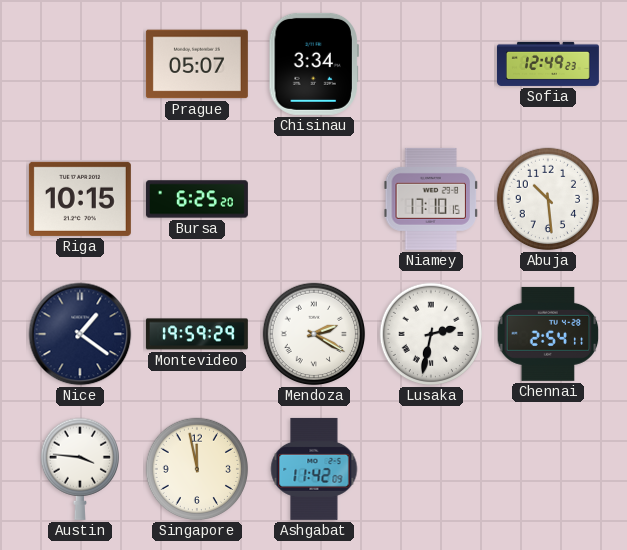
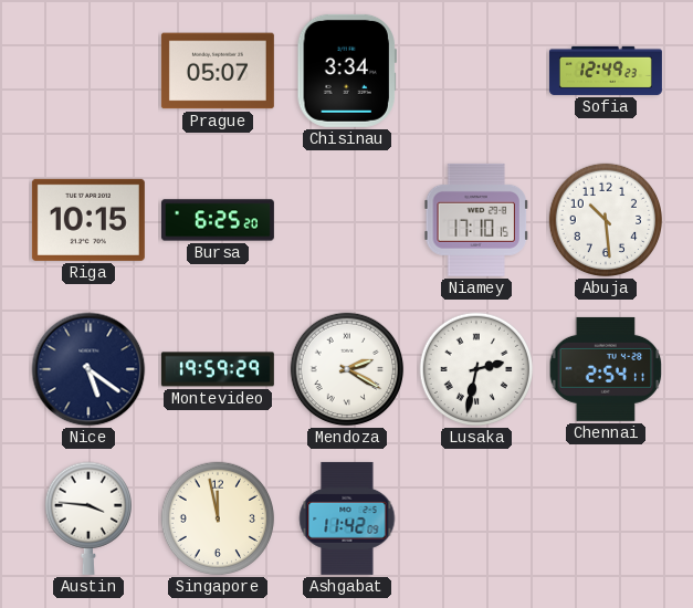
Nice: 1:21 -> 5:21
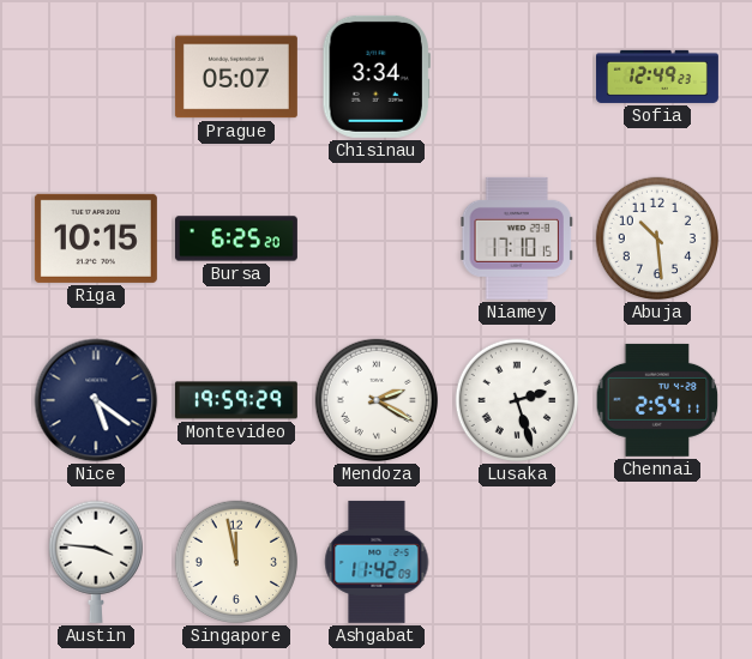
Lusaka: 2:32 -> 2:27
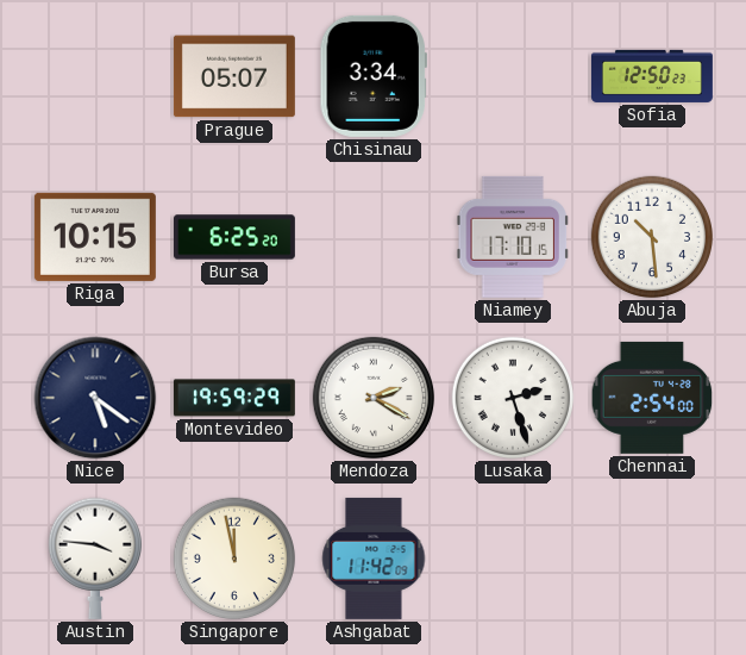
Sofia: 12:49 -> 12:50
Chennai: 2:54:11 -> 2:54:00
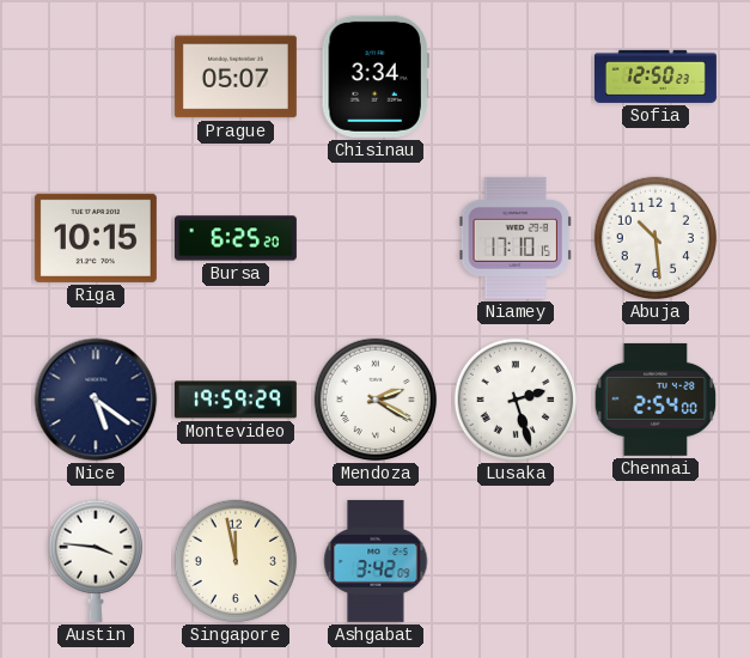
Ashgabat: 11:42 -> 3:42
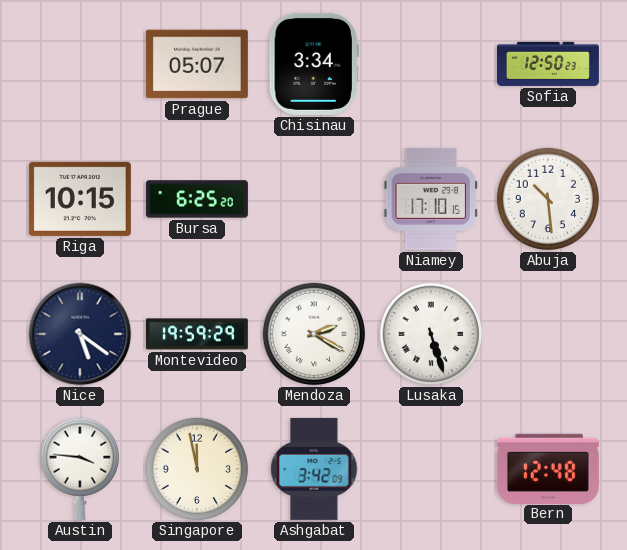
Lusaka: 2:27 -> 5:27
Chennai: 2:54 -> none
Bern: none -> 12:48
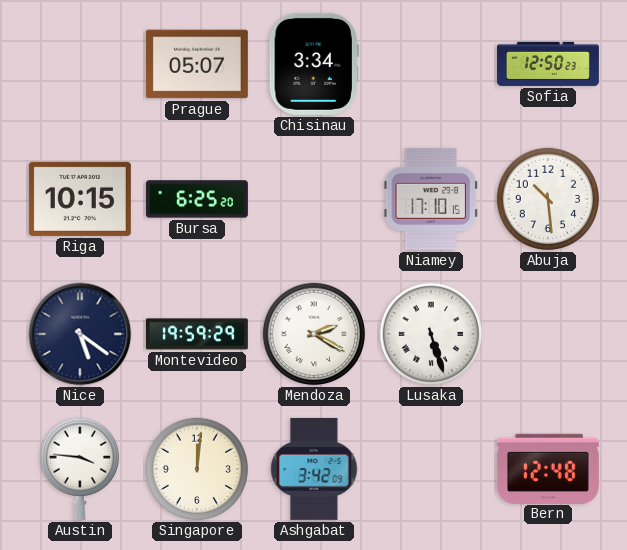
Singapore: 11:58 -> 12:01
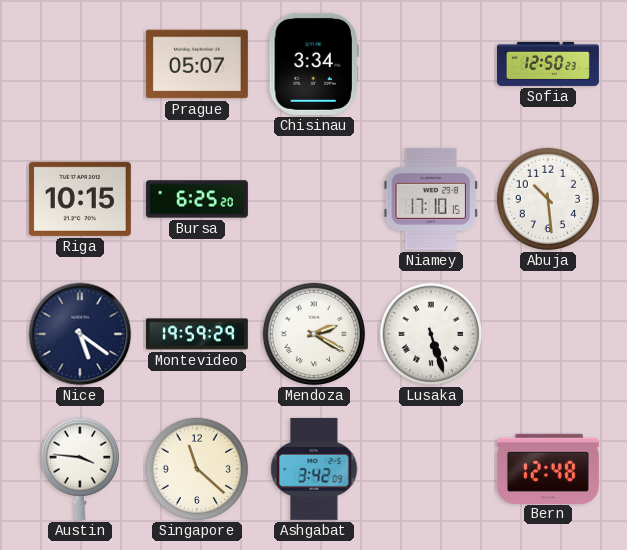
Singapore: 12:01 -> 11:22
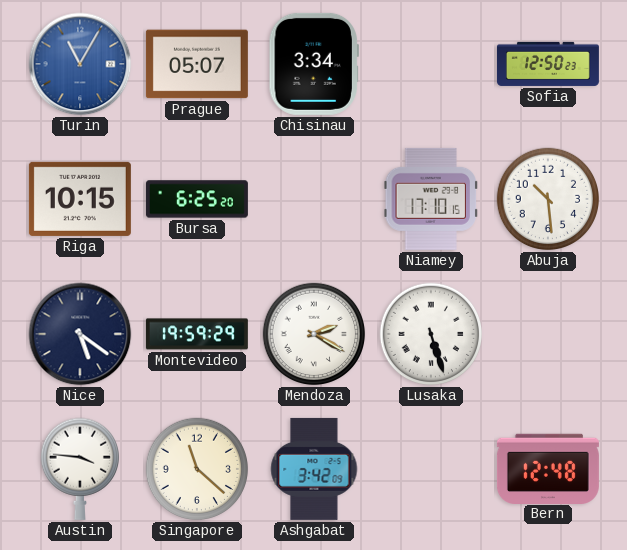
Turin: none -> 11:05
